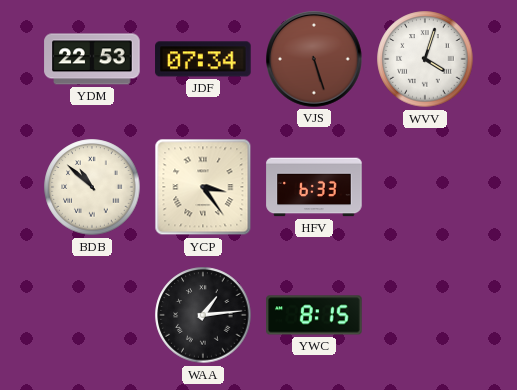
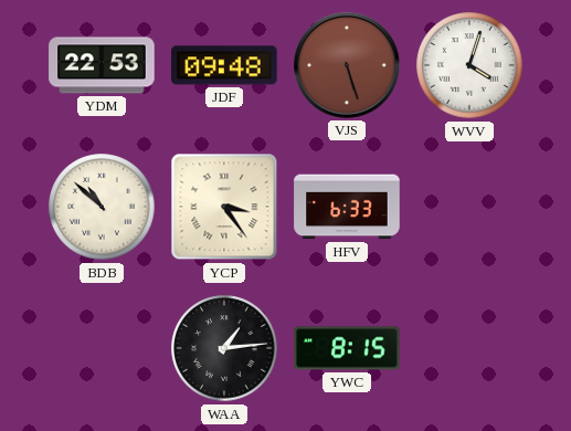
JDF: 07:34 -> 09:48
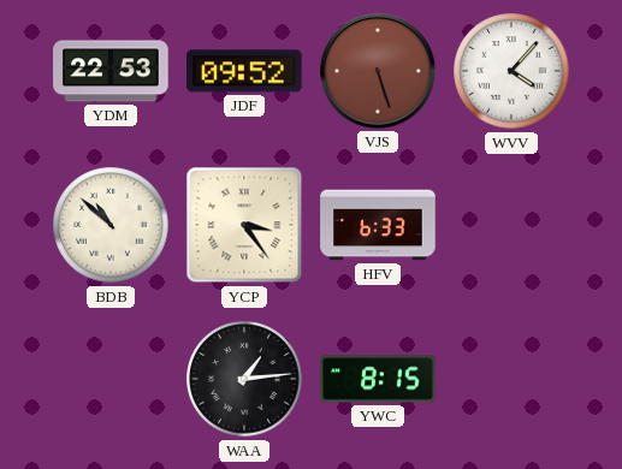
JDF: 09:48 -> 09:52
WVV: 4:03 -> 4:07
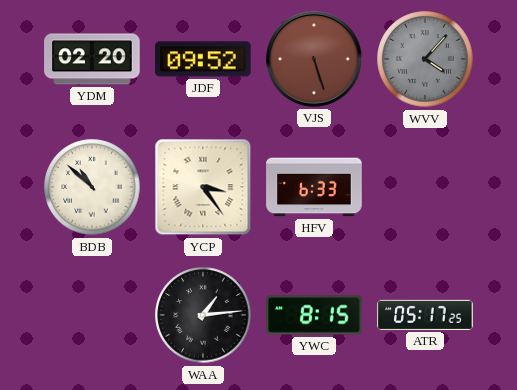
YDM: 22:53 -> 02:20
WVV dial: white -> grey
ATR: none -> 05:17
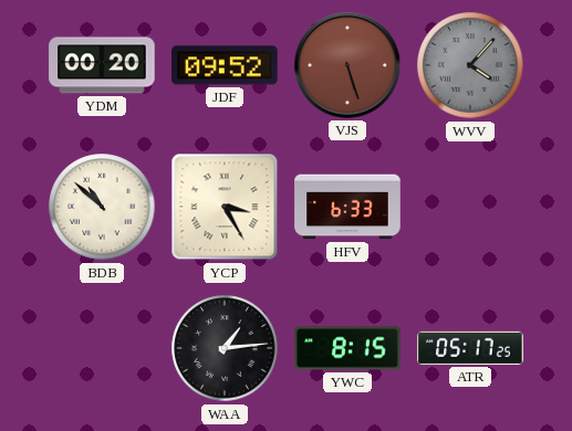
YDM: 02:20 -> 00:20
YCP: 3:24 -> 3:25
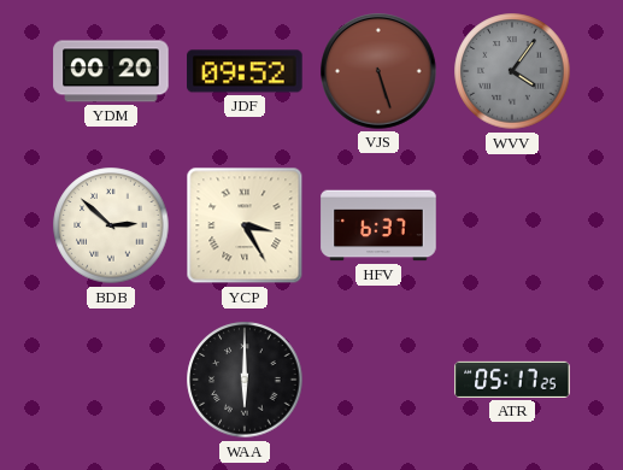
WVV: 4:07 -> 4:06
BDB: 10:52 -> 2:52
HFV: 6:33 -> 6:37
WAA: 1:14 -> 6:00
YWC: 8:15 -> none
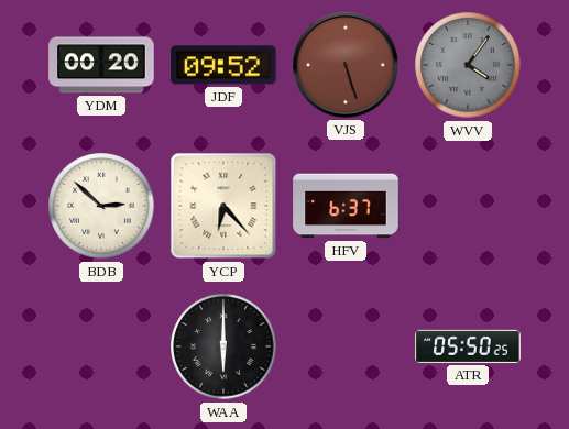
YCP: 3:25 -> 6:23
ATR: 05:17 -> 05:50
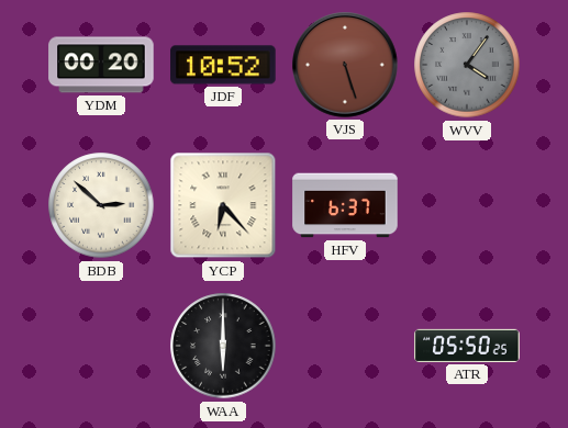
JDF: 09:52 -> 10:52
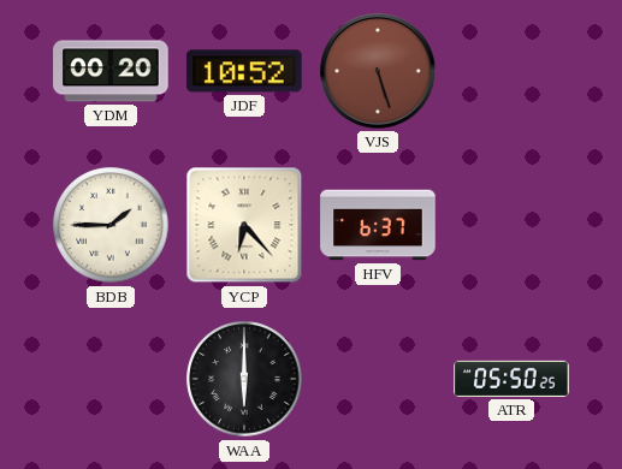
WVV: 4:06 -> none
BDB: 2:52 -> 1:45
